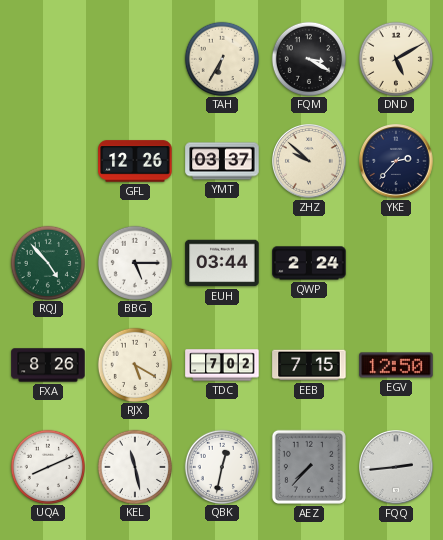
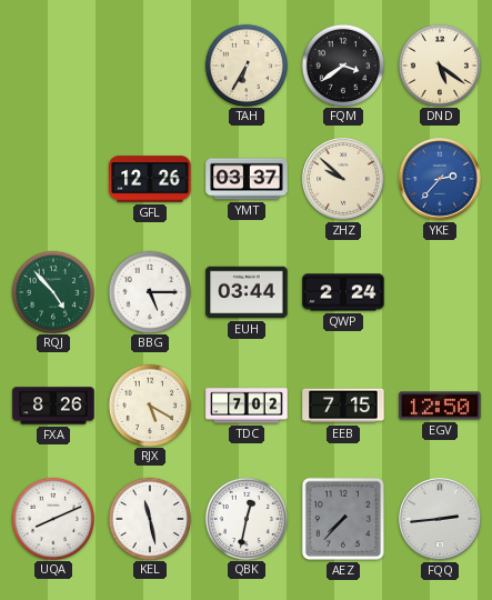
FQM: 3:20 -> 3:39
DND: 5:10 -> 5:21
YKE dial: navy -> blue
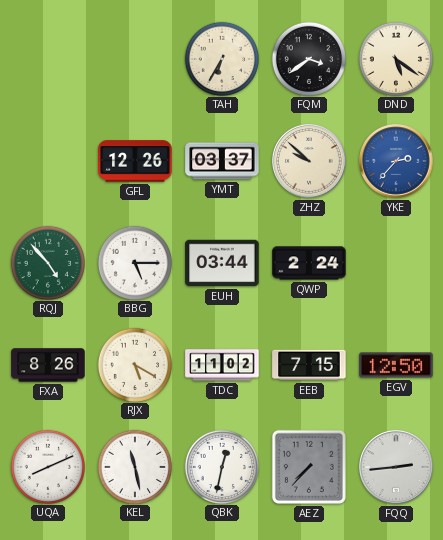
TDC: 7:02 -> 11:02
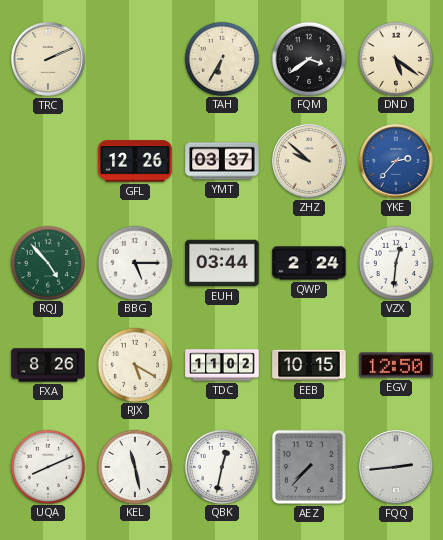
TRC: none -> 2:11
VZX: none -> 12:31
EEB: 7:15 -> 10:15
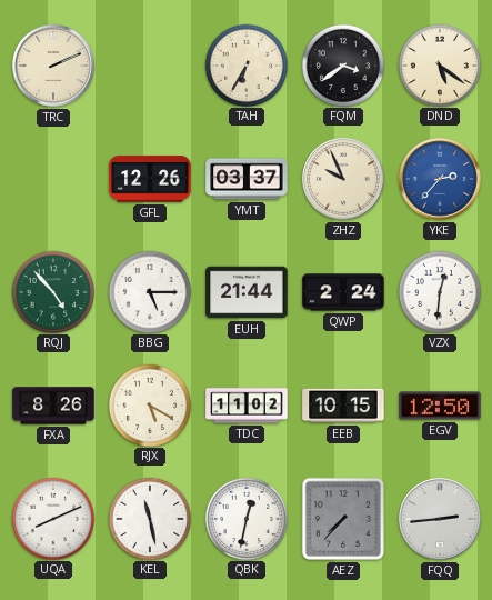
ZHZ: 9:52 -> 9:56
EUH: 03:44 -> 21:44
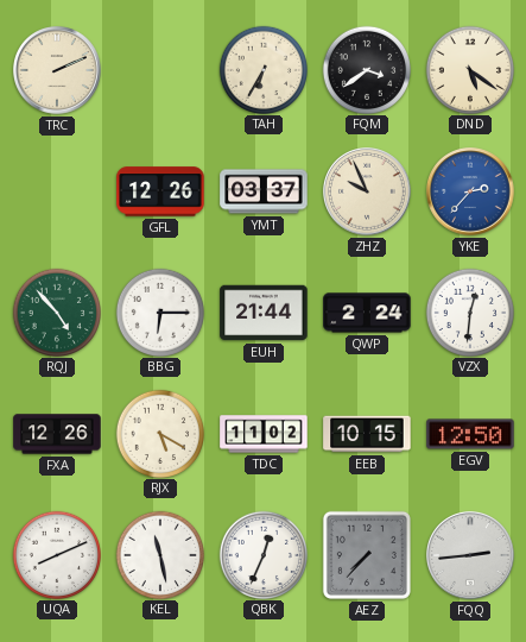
BBG: 5:15 -> 6:15
FXA: 8:26 -> 12:26
QBK: 12:32 -> 12:34
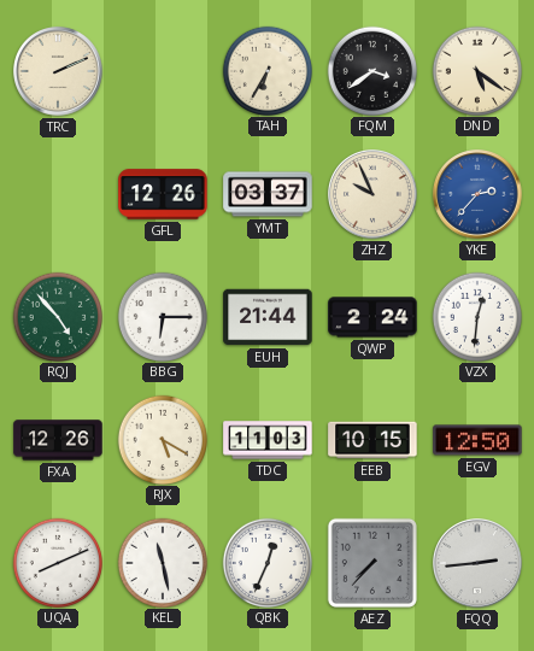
TDC: 11:02 -> 11:03
